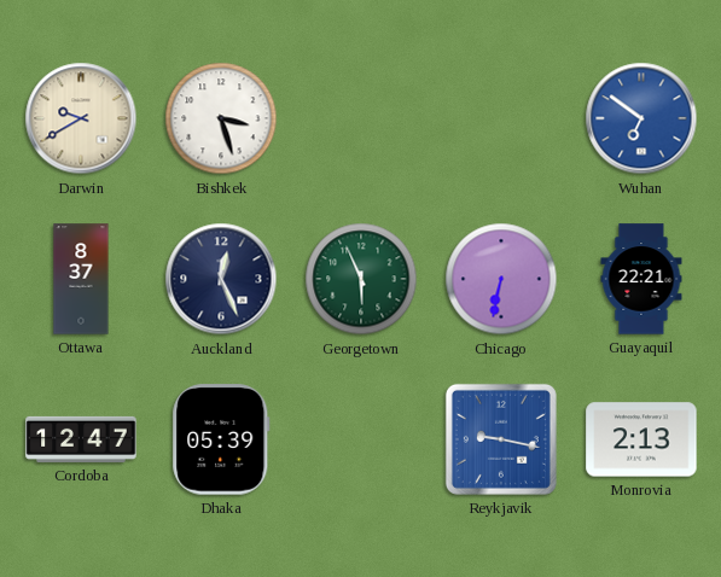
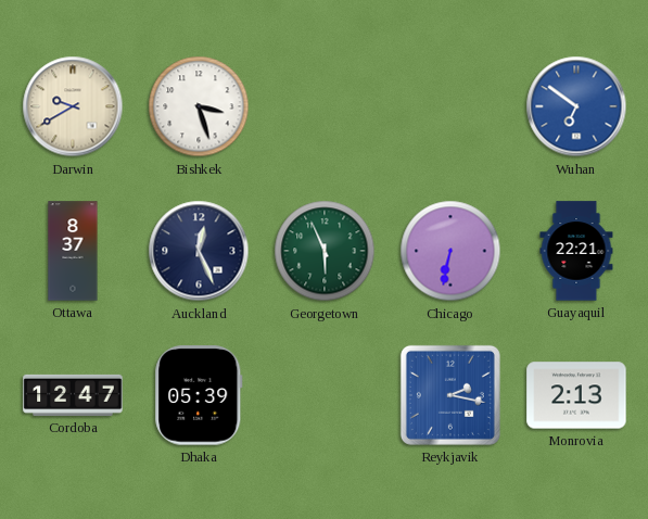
Reykjavik: 9:17 -> 2:17
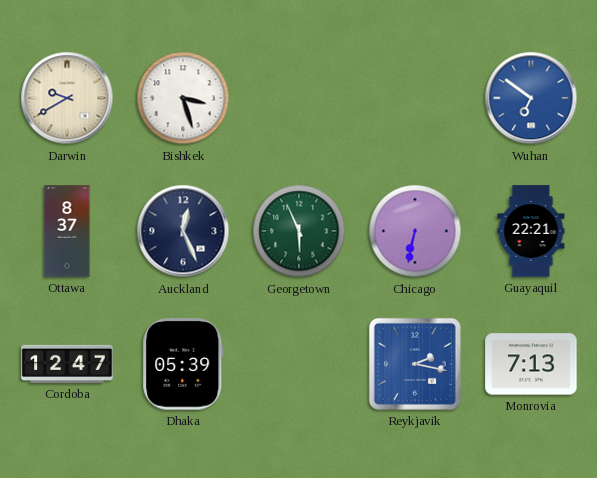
Monrovia: 2:13 -> 7:13
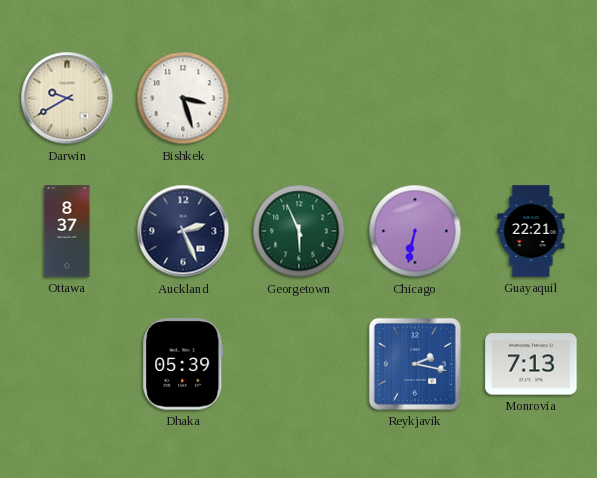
Wuhan: 6:51 -> none
Auckland: 12:26 -> 2:26
Cordoba: 12:47 -> none
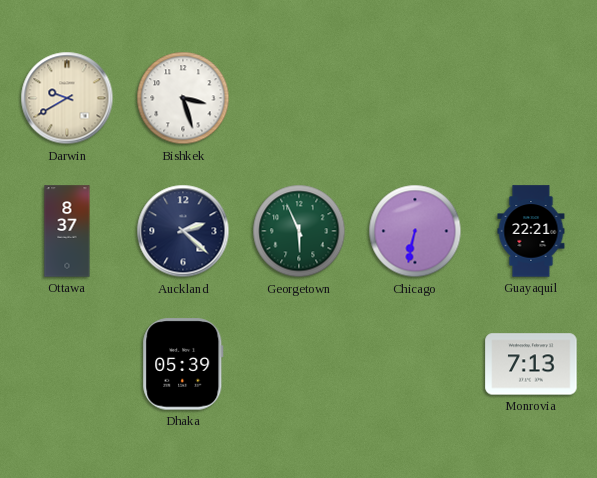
Auckland: 2:26 -> 2:22
Reykjavik: 2:17 -> none
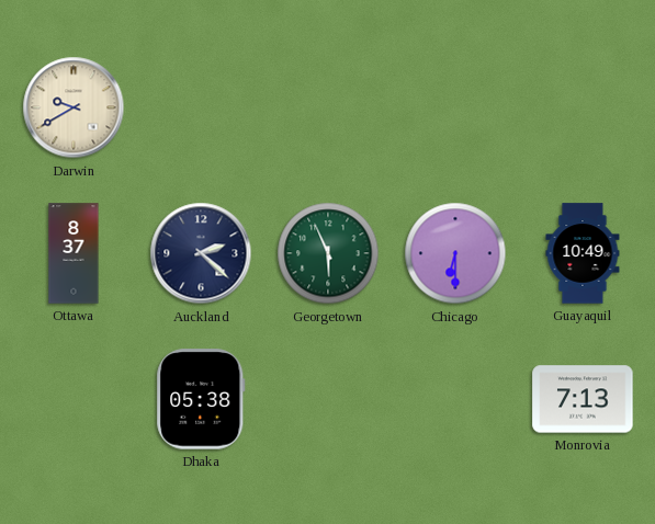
Bishkek: 3:27 -> none
Chicago: 6:32 -> 6:30
Guayaquil: 22:21 -> 10:49
Dhaka: 05:39 -> 05:38
